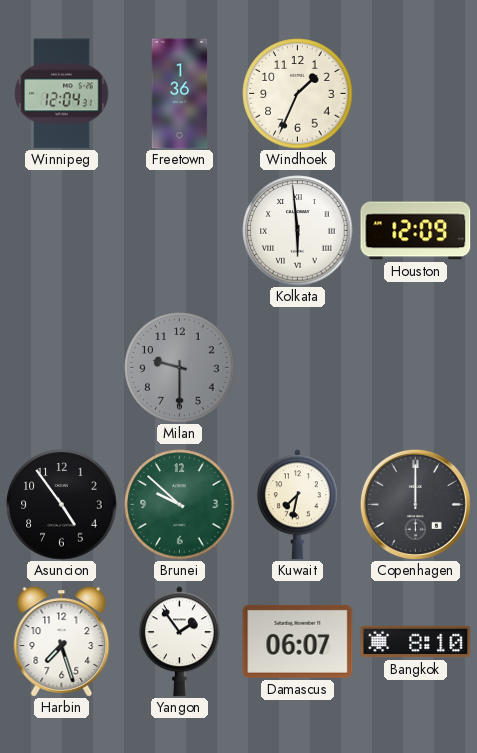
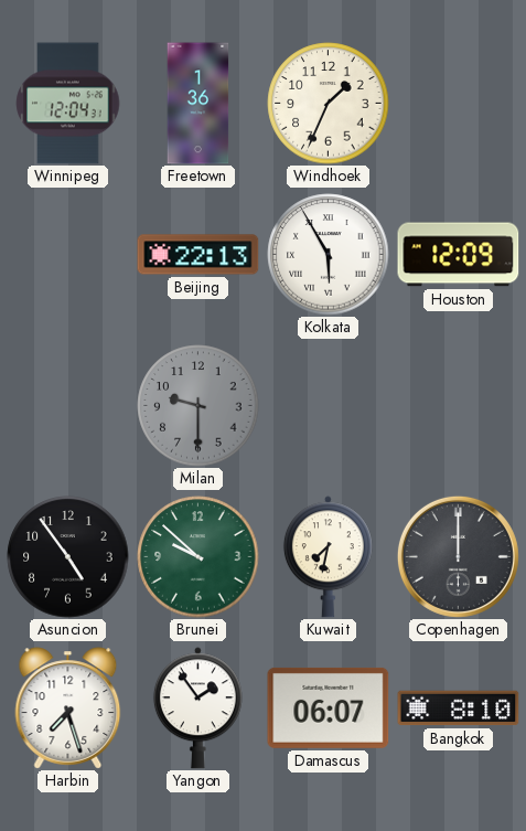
Beijing: none -> 22:13
Kolkata: 5:59 -> 5:55
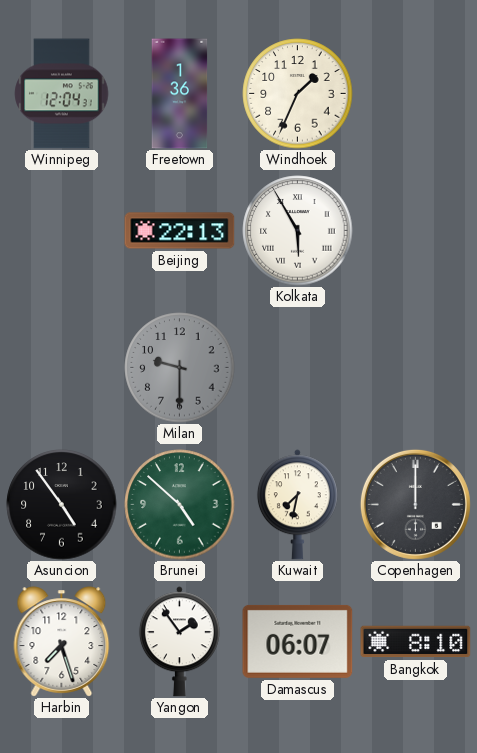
Houston: 12:09 -> none
Brunei: 9:52 -> 4:52
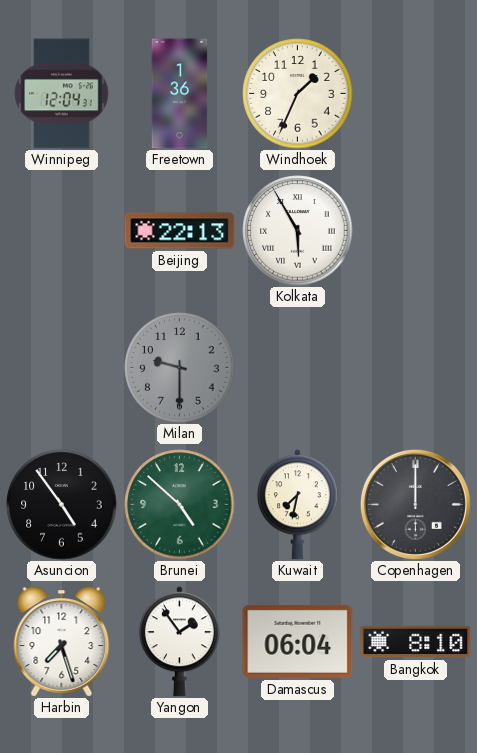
Damascus: 06:07 -> 06:04
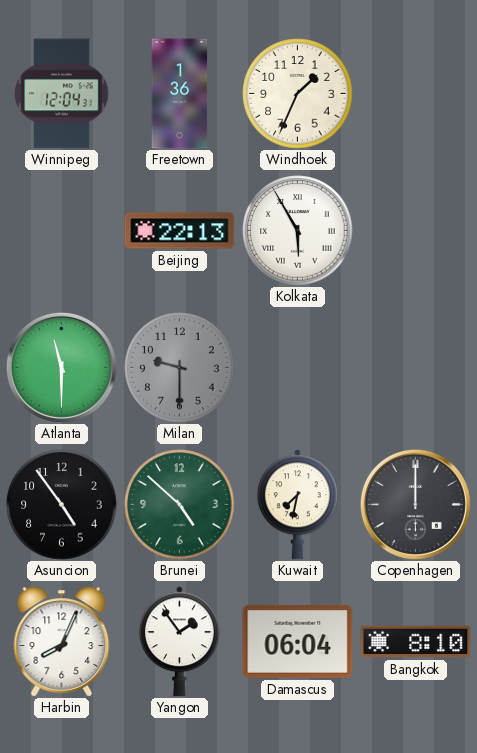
Atlanta: none -> 11:30
Harbin: 7:27 -> 8:04
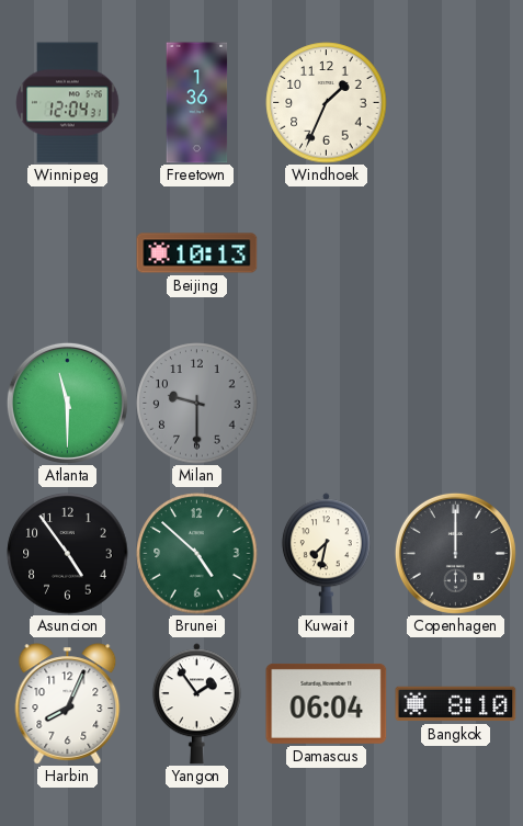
Beijing: 22:13 -> 10:13
Kolkata: 5:55 -> none
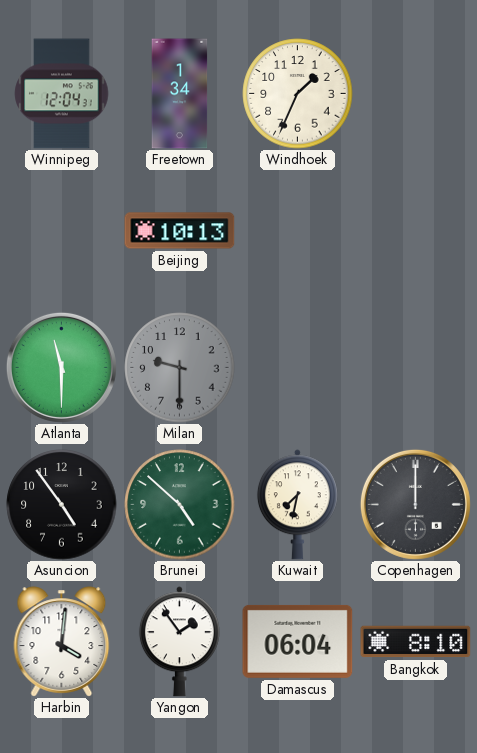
Freetown: 1:36 -> 1:34
Harbin: 8:04 -> 4:01
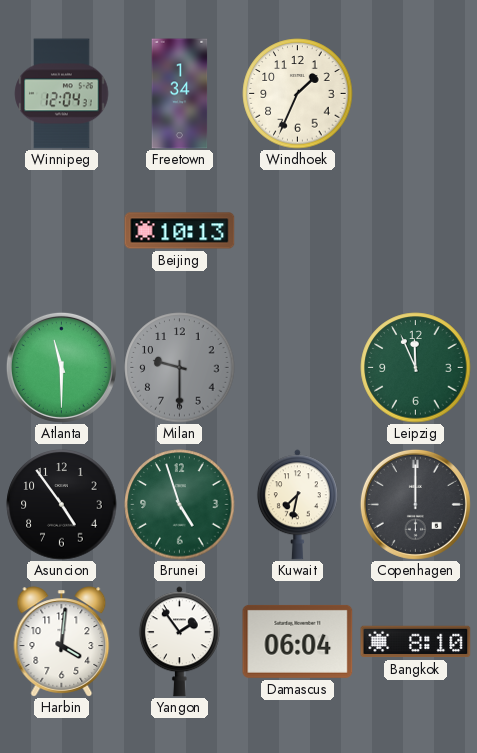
Leipzig: none -> 11:56
Brunei: 4:52 -> 4:57
